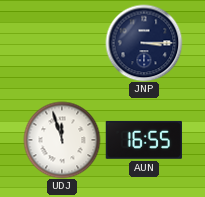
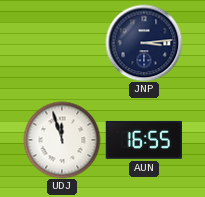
JNP: 3:15 -> 3:14
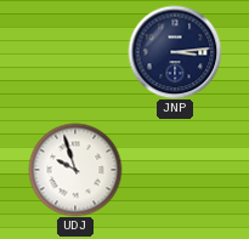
UDJ: 11:57 -> 9:57
AUN: 16:55 -> none
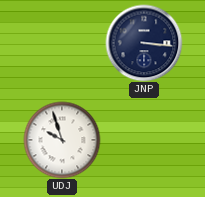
JNP: 3:14 -> 3:16
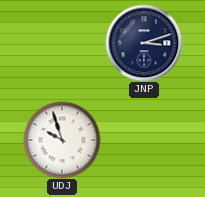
JNP: 3:16 -> 3:12
